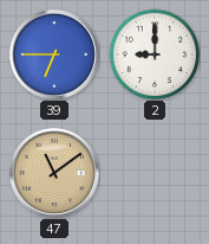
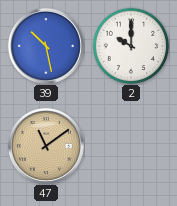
39: 6:45 -> 10:28
2: 9:00 -> 10:00
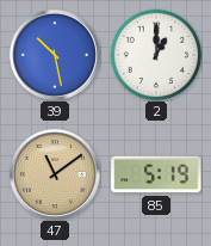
2: 10:00 -> 1:00
85: none -> 5:19
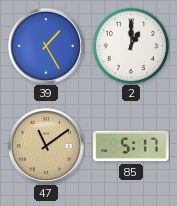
39: 10:28 -> 1:25
85: 5:19 -> 5:17
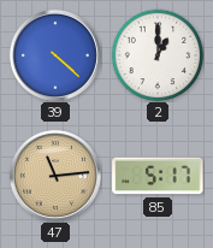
39: 1:25 -> 4:22
47: 11:09 -> 11:14
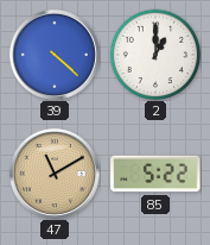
47: 11:14 -> 11:10
85: 5:17 -> 5:22
